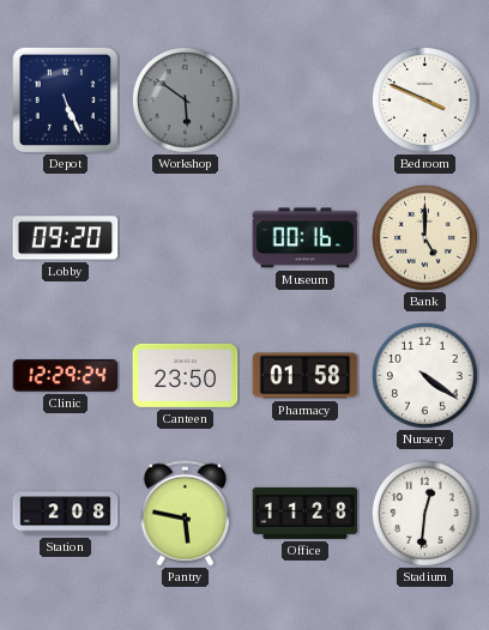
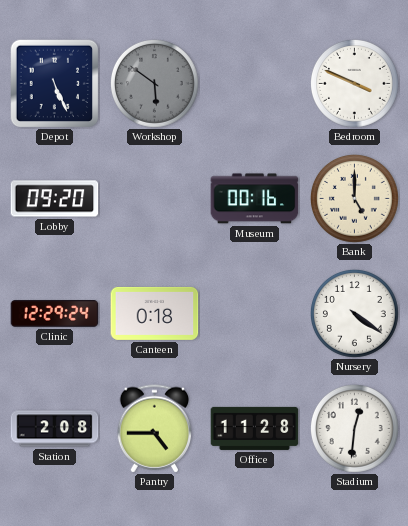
Canteen: 23:50 -> 0:18
Pharmacy: 01:58 -> none
Pantry: 5:47 -> 4:45
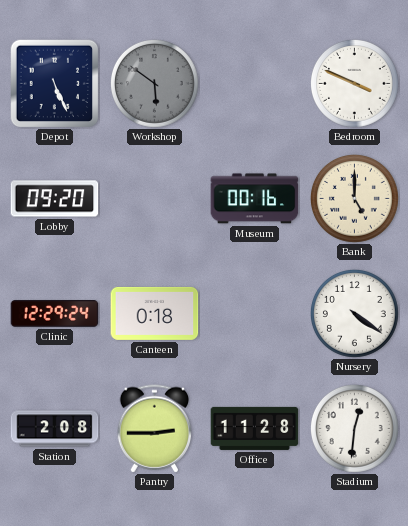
Pantry: 4:45 -> 2:45
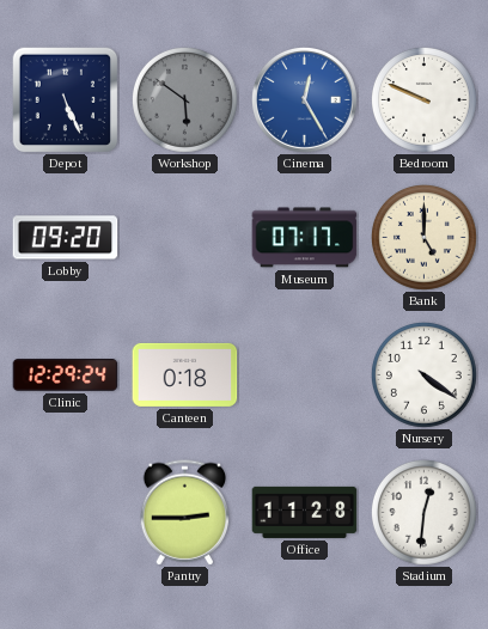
Cinema: none -> 12:25
Bedroom: 3:49 -> 9:49
Museum: 00:16 -> 07:17
Station: 2:08 -> none
